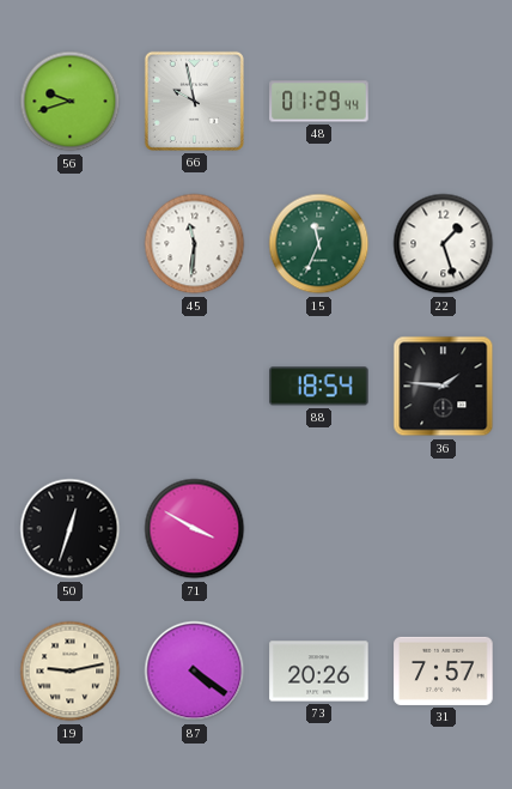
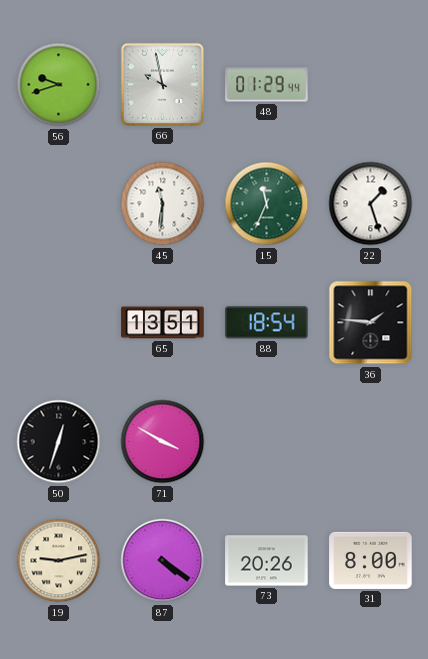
65: none -> 13:51
31: 7:57 -> 8:00
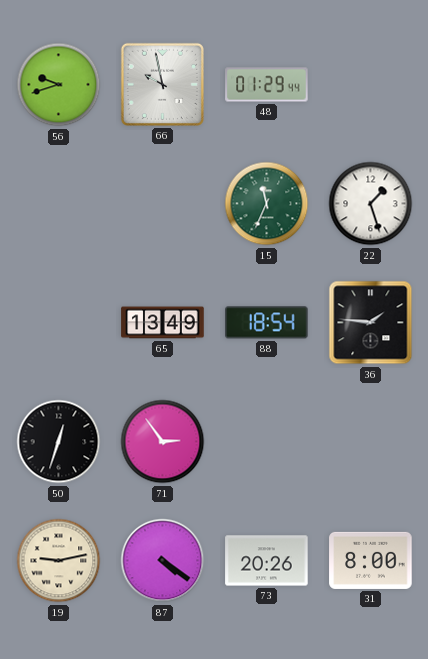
45: 11:31 -> none
65: 13:51 -> 13:49
71: 3:50 -> 2:54
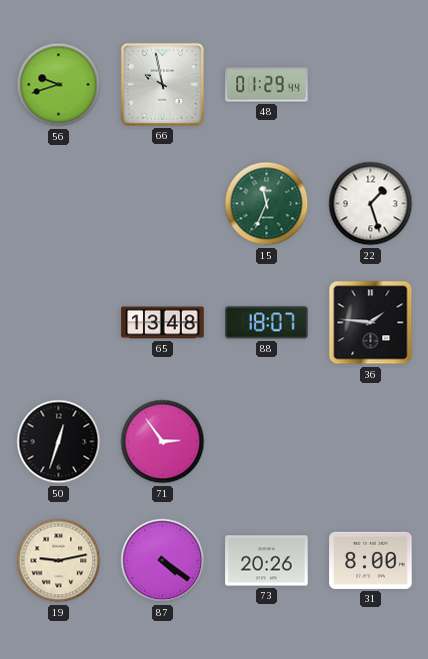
65: 13:49 -> 13:48
88: 18:54 -> 18:07
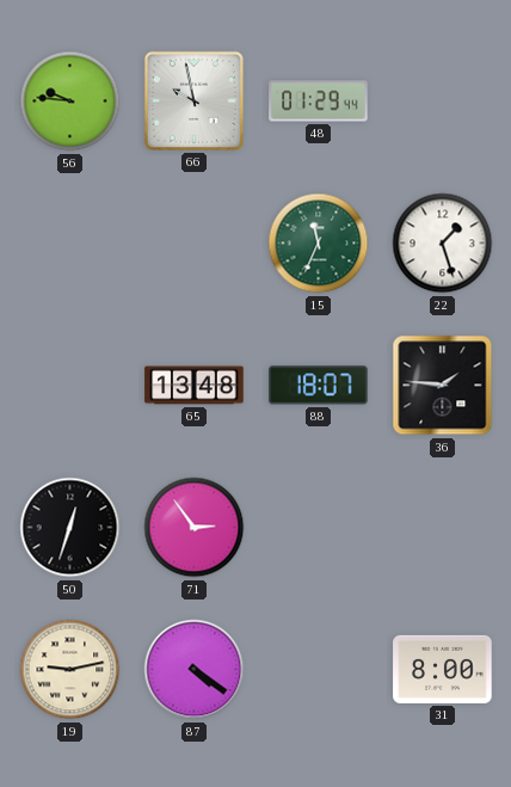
56: 9:42 -> 9:46
73: 20:26 -> none
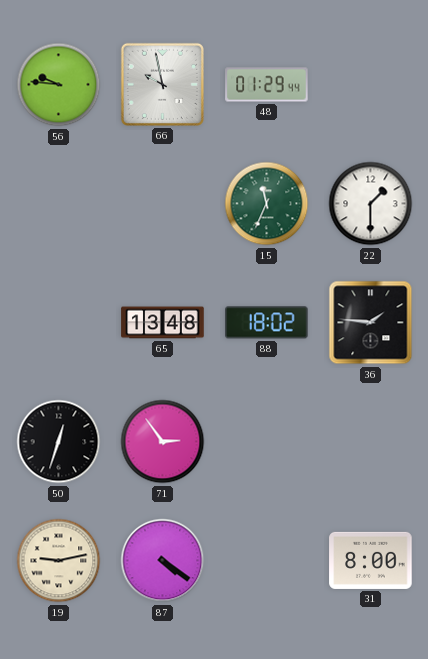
22: 1:27 -> 1:30
88: 18:07 -> 18:02
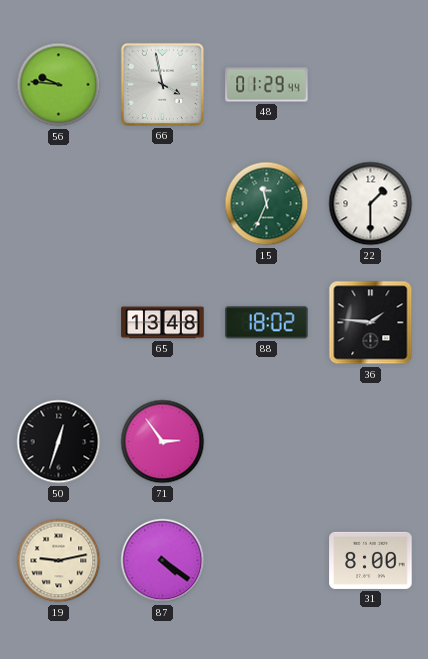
66: 9:58 -> 3:58
